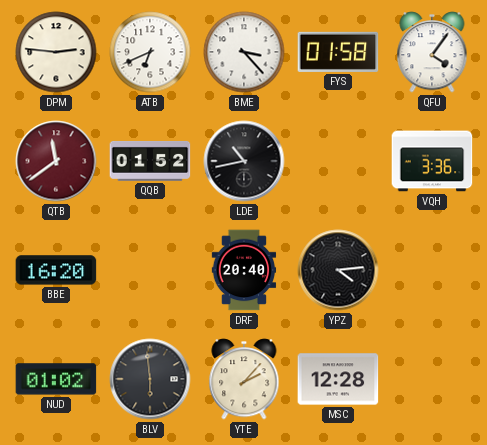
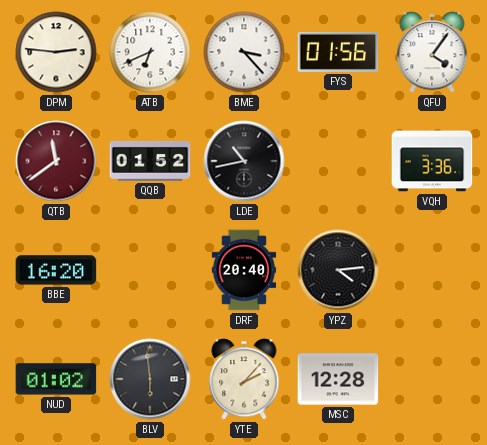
FYS: 01:58 -> 01:56
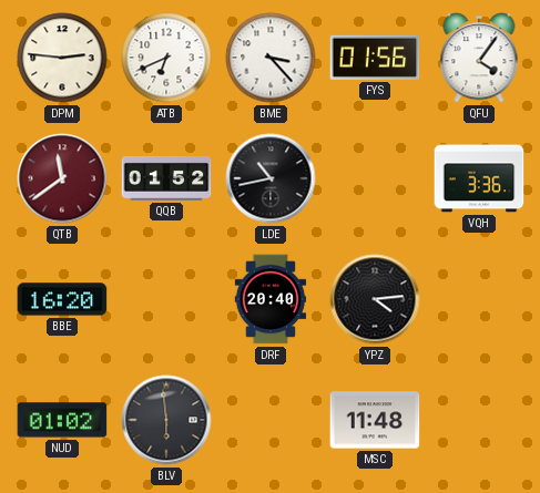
YTE: 2:07 -> none
MSC: 12:28 -> 11:48
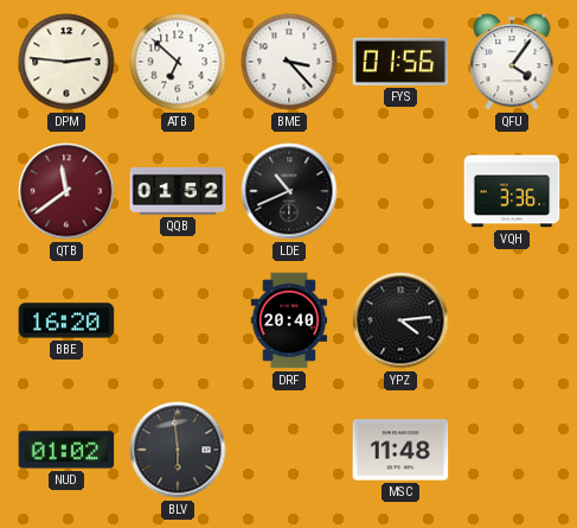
ATB: 6:41 -> 6:52
LDE: 10:43 -> 10:41
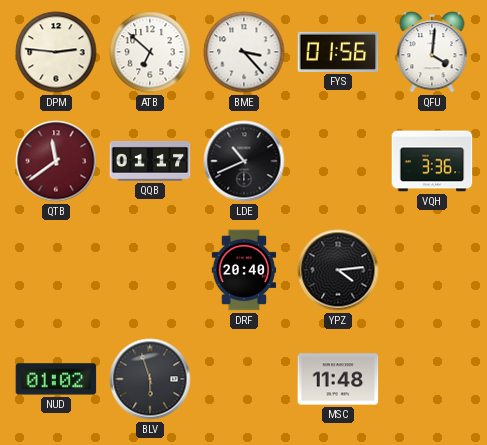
QFU: 4:06 -> 4:01
QQB: 01:52 -> 01:17
BBE: 16:20 -> none
BLV: 5:59 -> 5:57
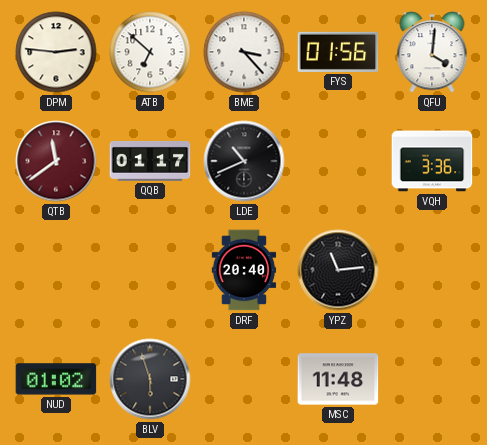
YPZ: 4:14 -> 11:14
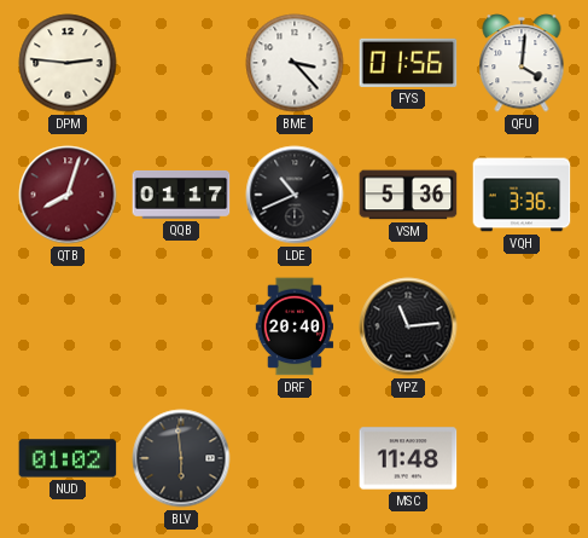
ATB: 6:52 -> none
QTB: 11:39 -> 8:03
VSM: none -> 5:36
BLV: 5:57 -> 5:59
